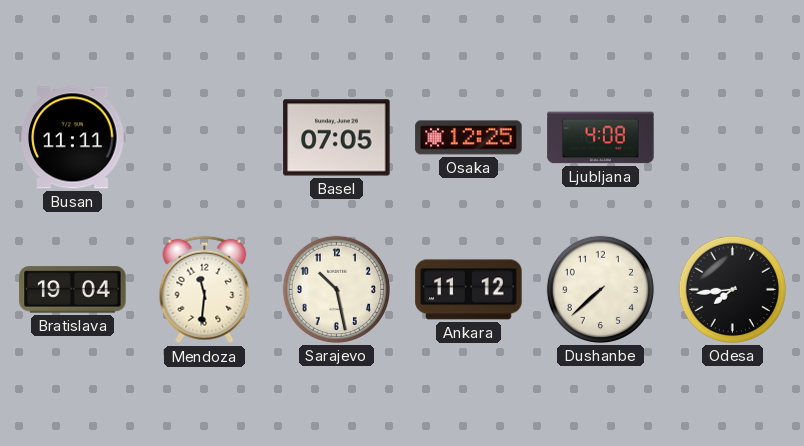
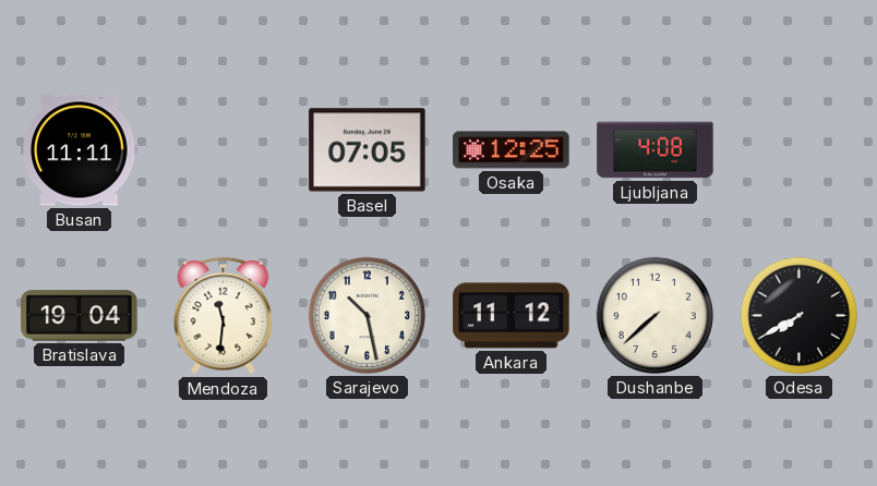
Odesa: 7:44 -> 7:40
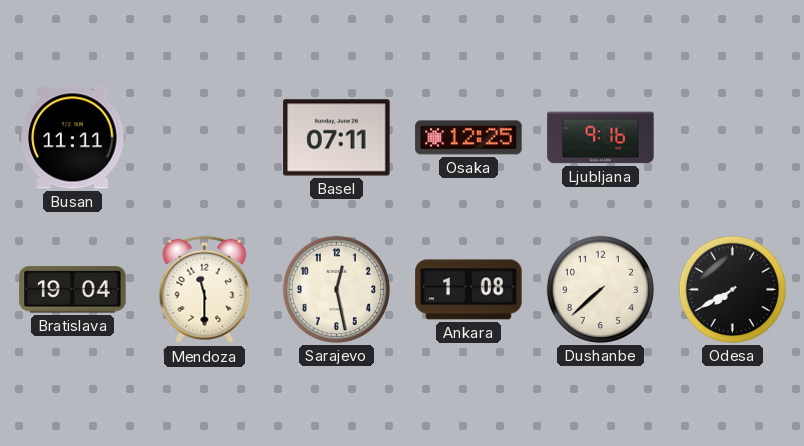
Basel: 07:05 -> 07:11
Ljubljana: 4:08 -> 9:16
Mendoza: 11:31 -> 11:30
Sarajevo: 10:28 -> 12:28
Ankara: 11:12 -> 1:08
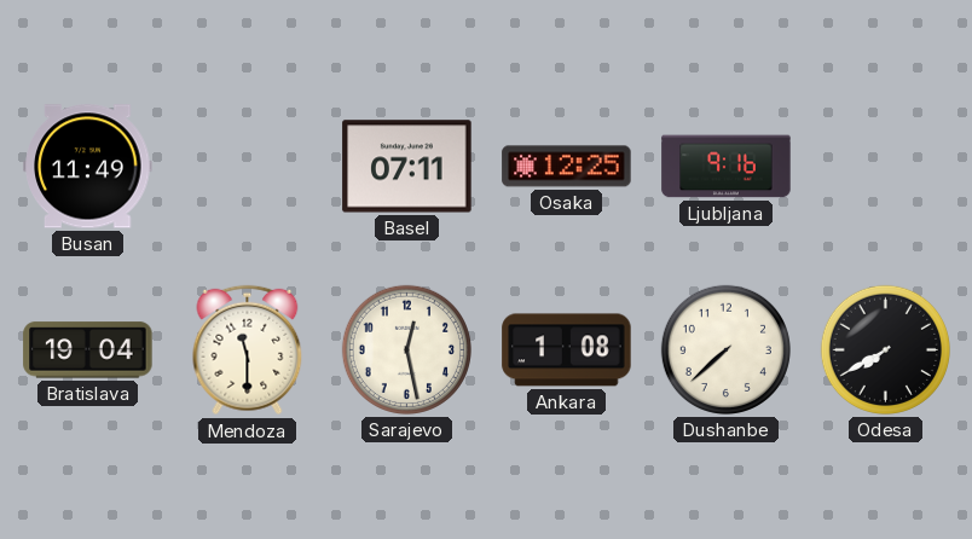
Busan: 11:11 -> 11:49
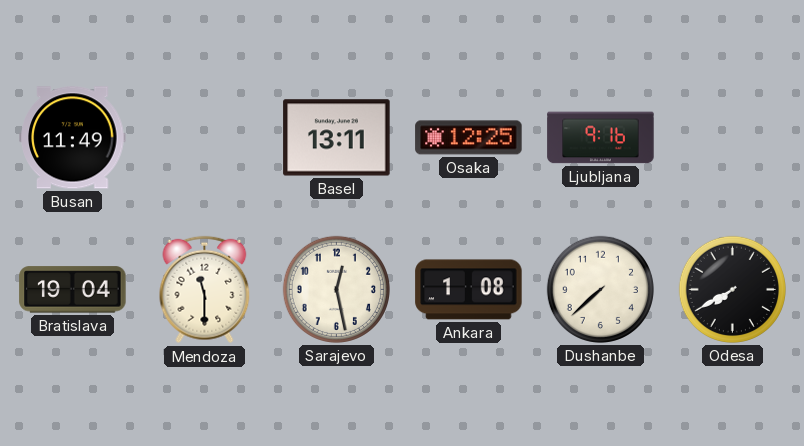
Basel: 07:11 -> 13:11
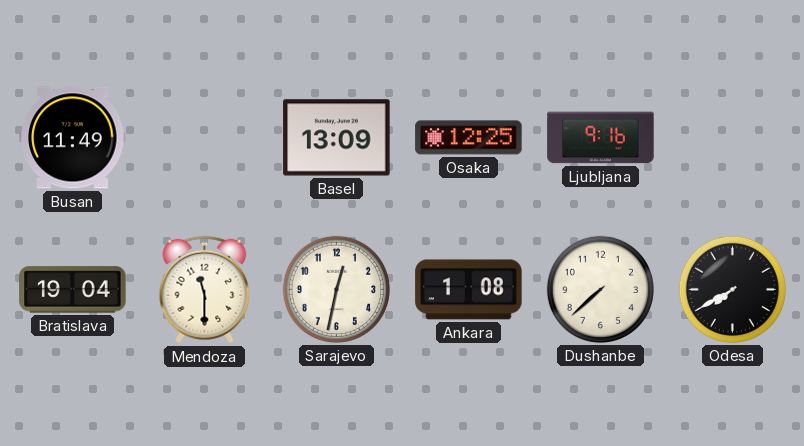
Basel: 13:11 -> 13:09
Sarajevo: 12:28 -> 12:32
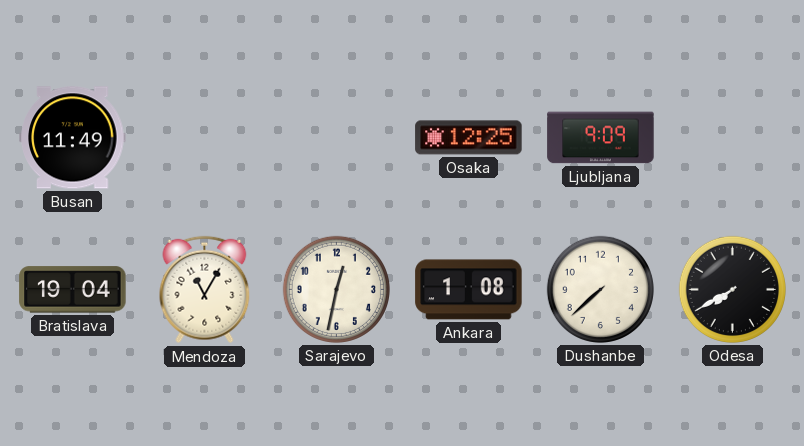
Basel: 13:09 -> none
Ljubljana: 9:16 -> 9:09
Mendoza: 11:30 -> 11:05
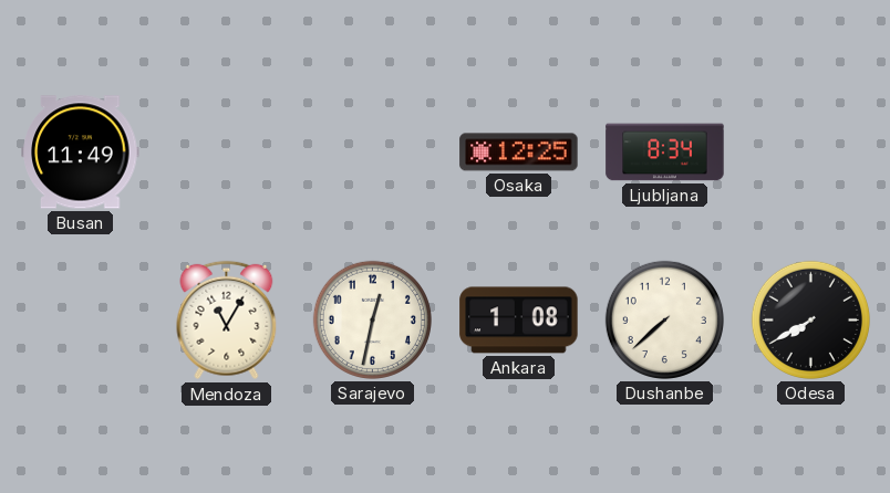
Ljubljana: 9:09 -> 8:34
Bratislava: 19:04 -> none
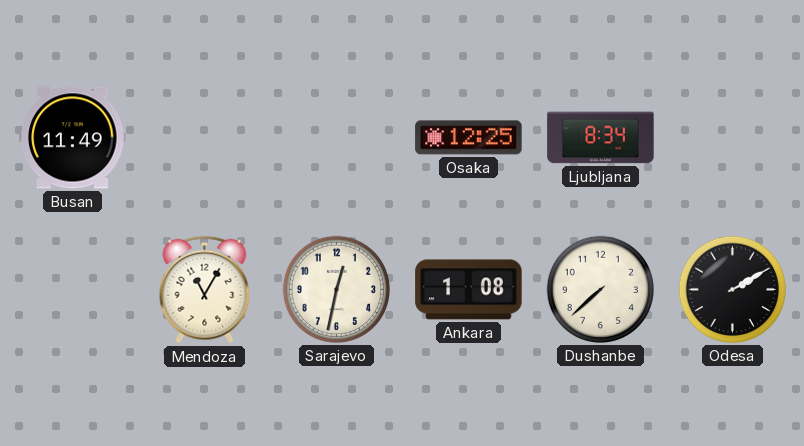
Odesa: 7:40 -> 2:10
